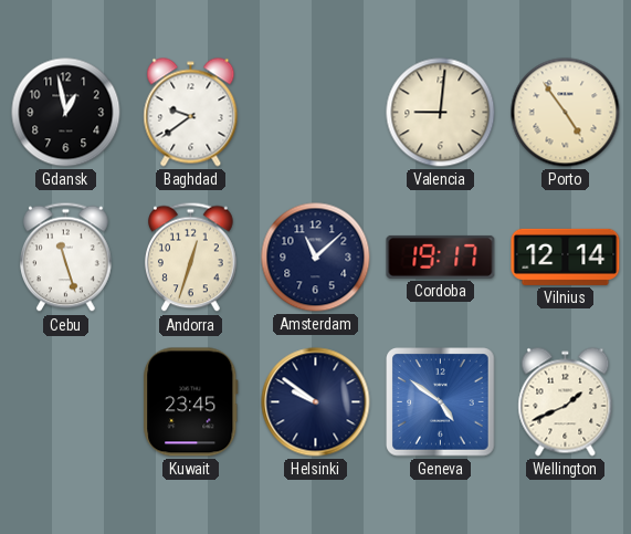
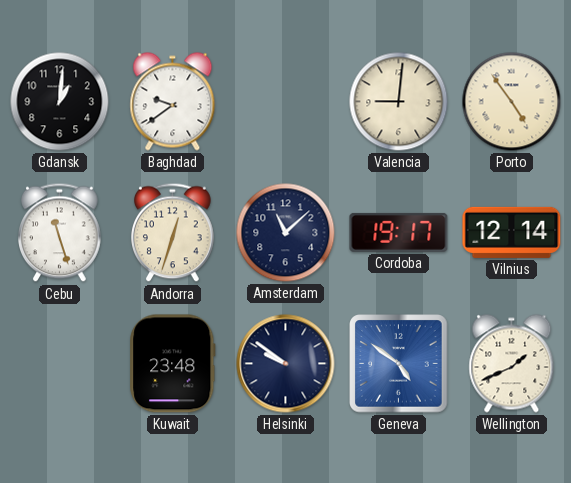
Gdansk: 12:58 -> 1:01
Kuwait: 23:45 -> 23:48
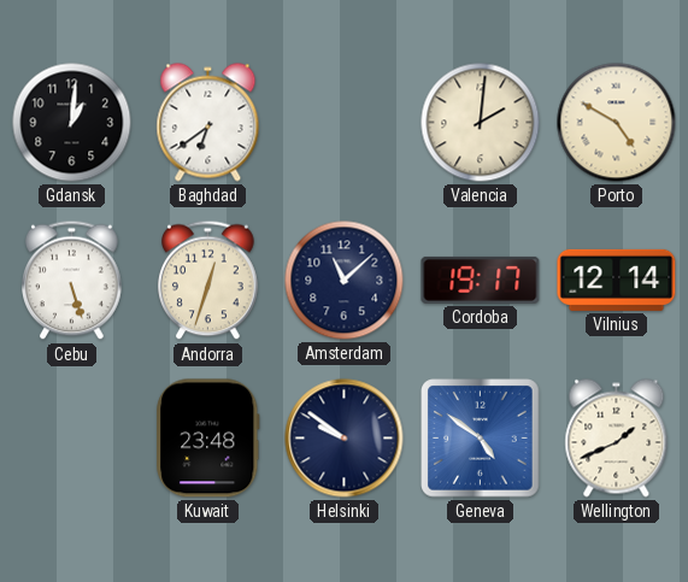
Baghdad: 9:39 -> 6:39
Valencia: 9:01 -> 2:01
Porto: 4:54 -> 4:50
Cebu: 11:27 -> 5:27
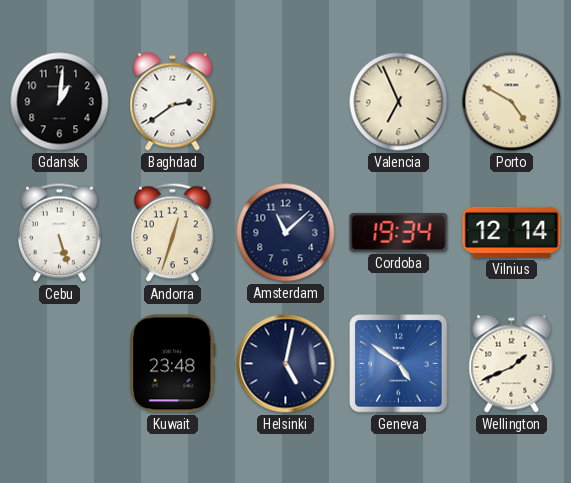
Baghdad: 6:39 -> 2:39
Valencia: 2:01 -> 6:56
Cordoba: 19:17 -> 19:34
Helsinki: 9:51 -> 5:02
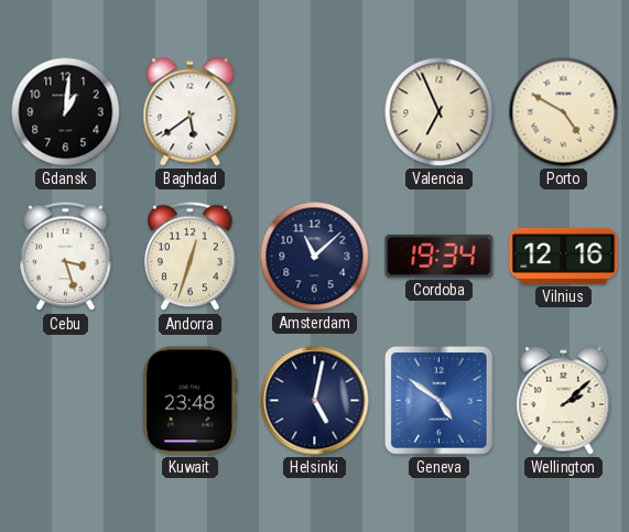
Baghdad: 2:39 -> 5:39
Cebu: 5:27 -> 3:27
Vilnius: 12:14 -> 12:16
Wellington: 1:41 -> 2:08
